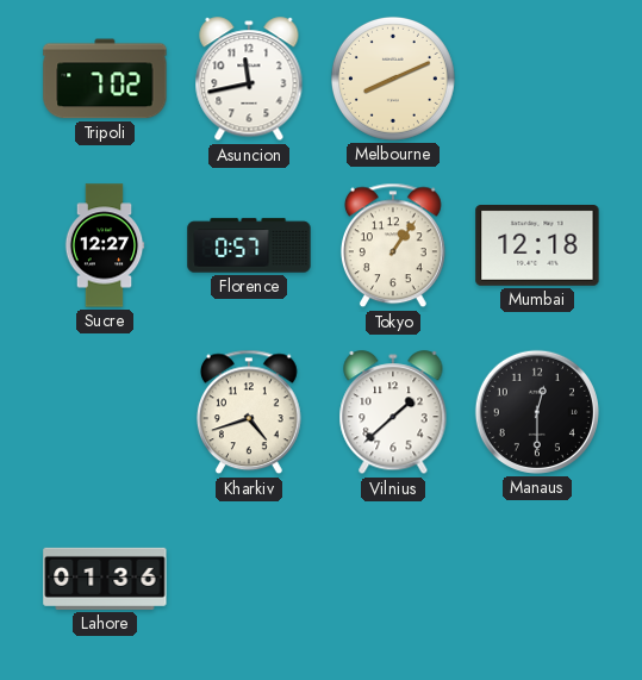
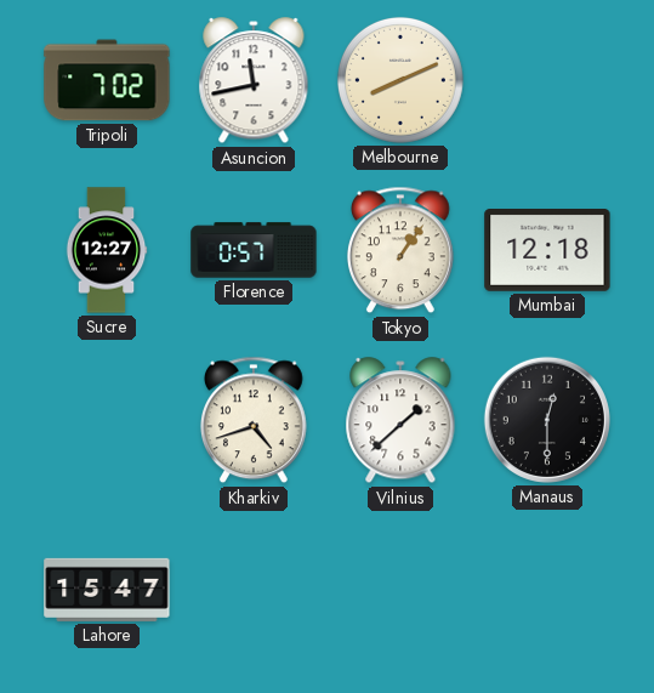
Lahore: 01:36 -> 15:47
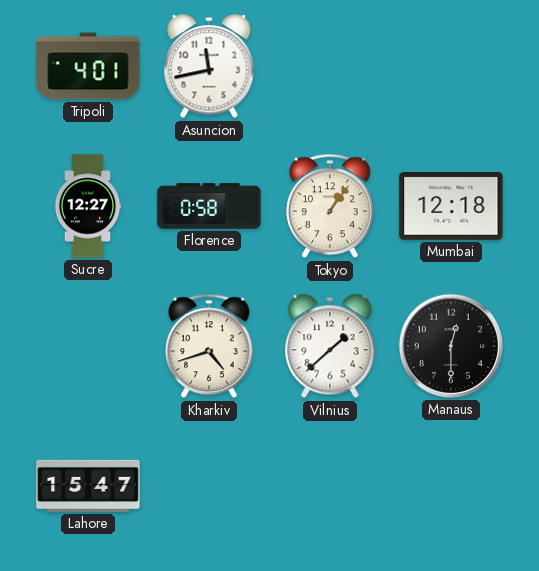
Tripoli: 7:02 -> 4:01
Melbourne: 8:11 -> none
Florence: 0:57 -> 0:58
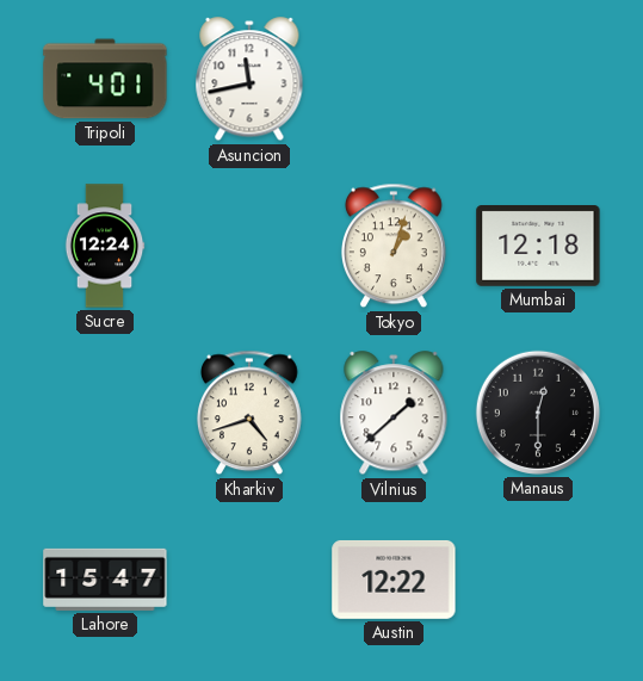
Sucre: 12:27 -> 12:24
Florence: 0:58 -> none
Tokyo: 1:06 -> 1:03
Austin: none -> 12:22
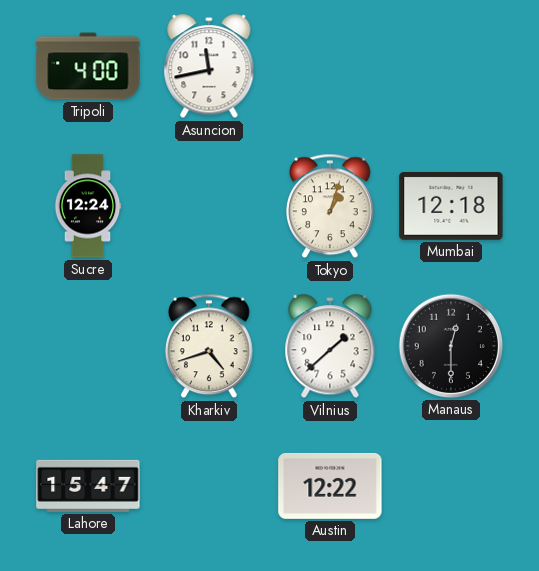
Tripoli: 4:01 -> 4:00
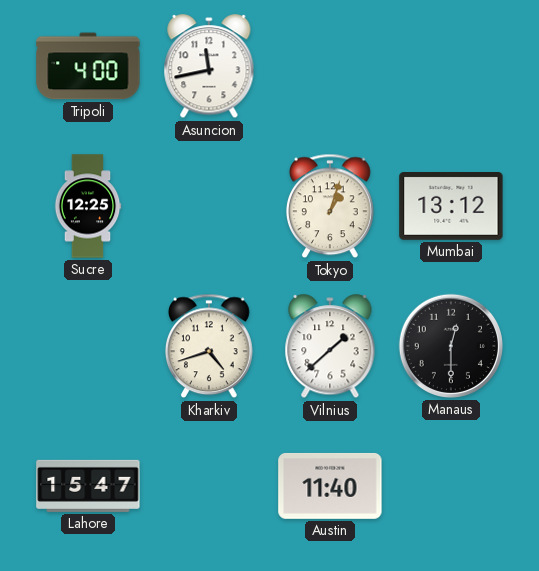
Sucre: 12:24 -> 12:25
Mumbai: 12:18 -> 13:12
Austin: 12:22 -> 11:40
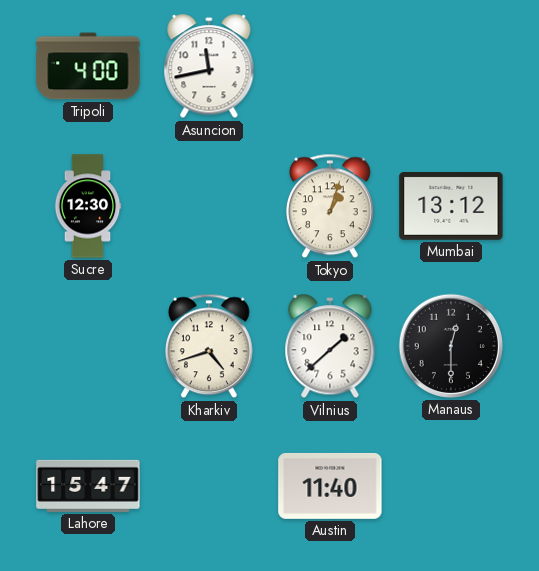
Sucre: 12:25 -> 12:30
